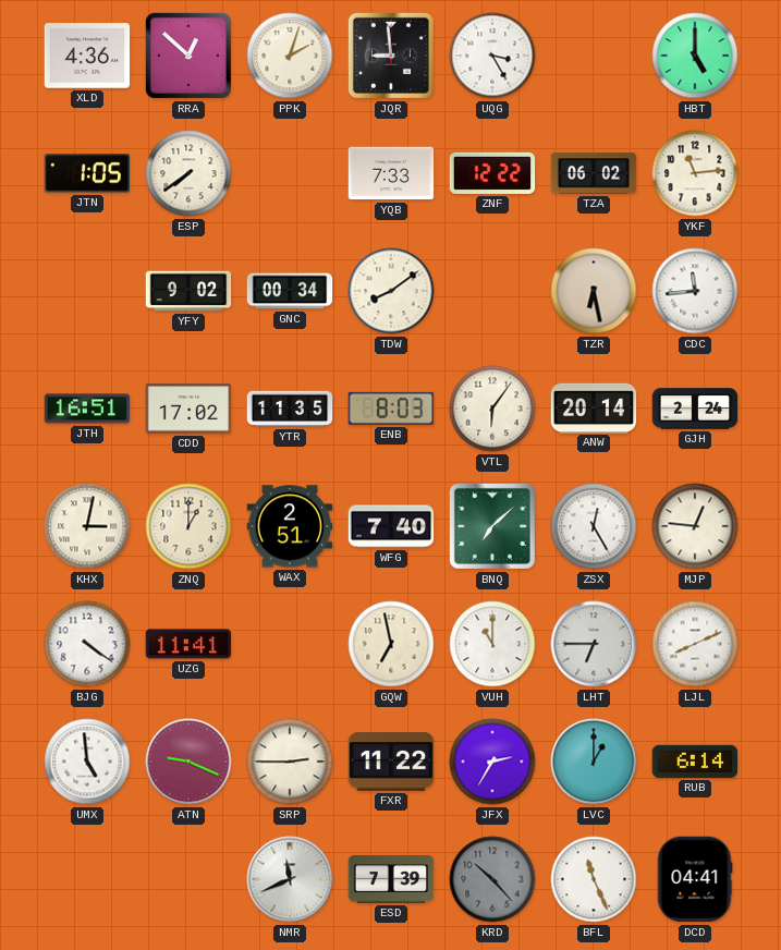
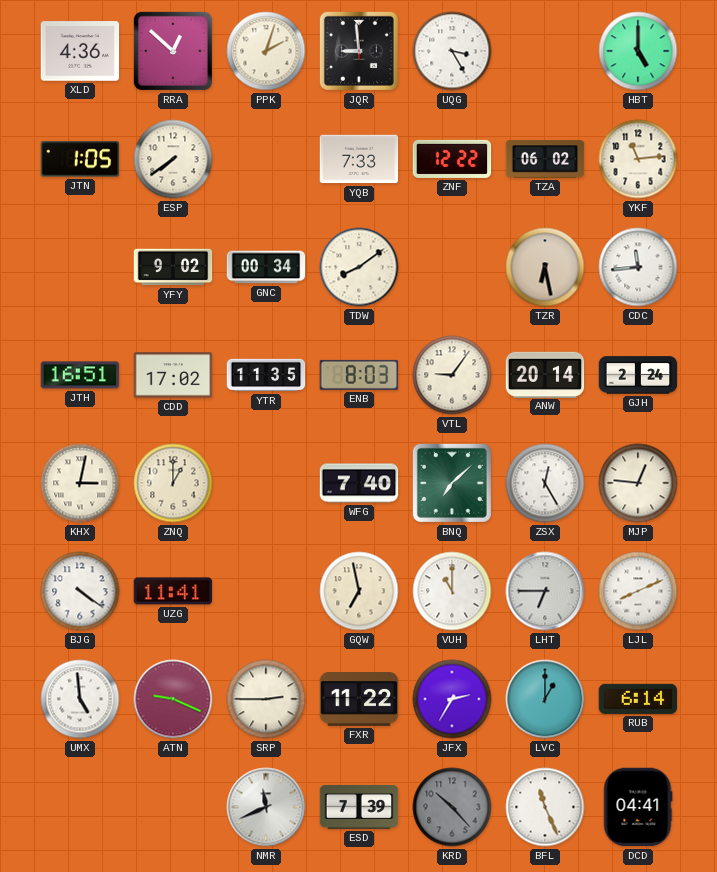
VTL: 6:06 -> 9:06
WAX: 2:51 -> none
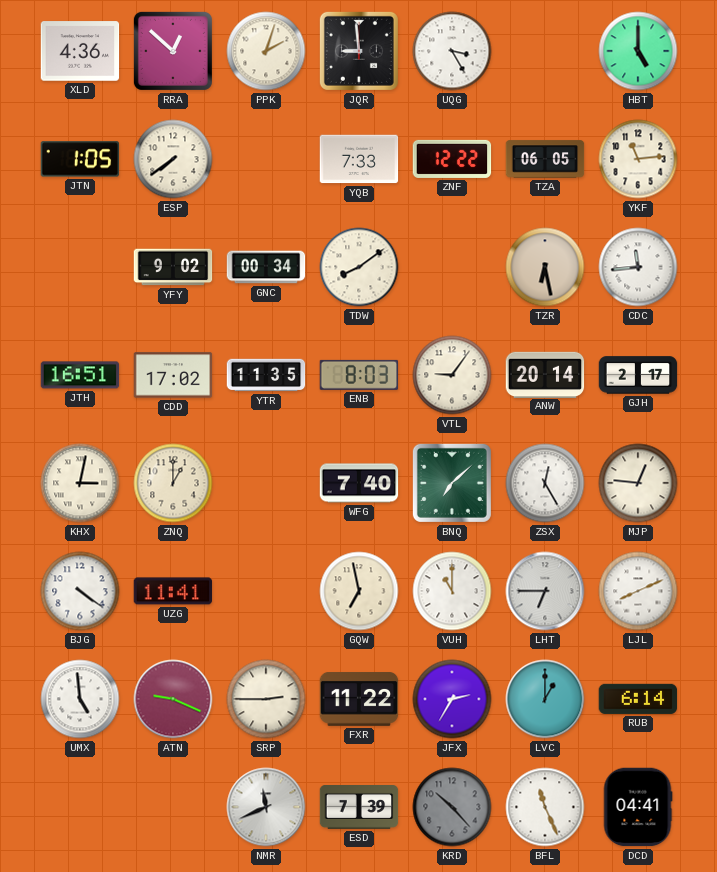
TZA: 06:02 -> 06:05
GJH: 2:24 -> 2:17
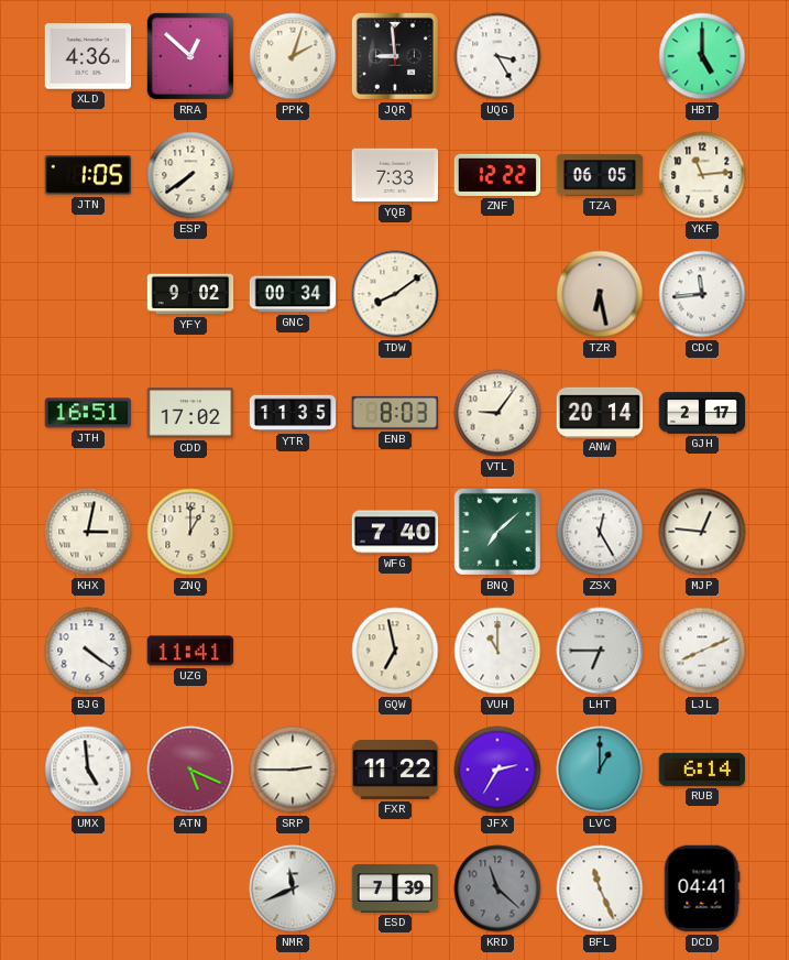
ATN: 9:19 -> 5:19
KRD: 10:23 -> 11:22
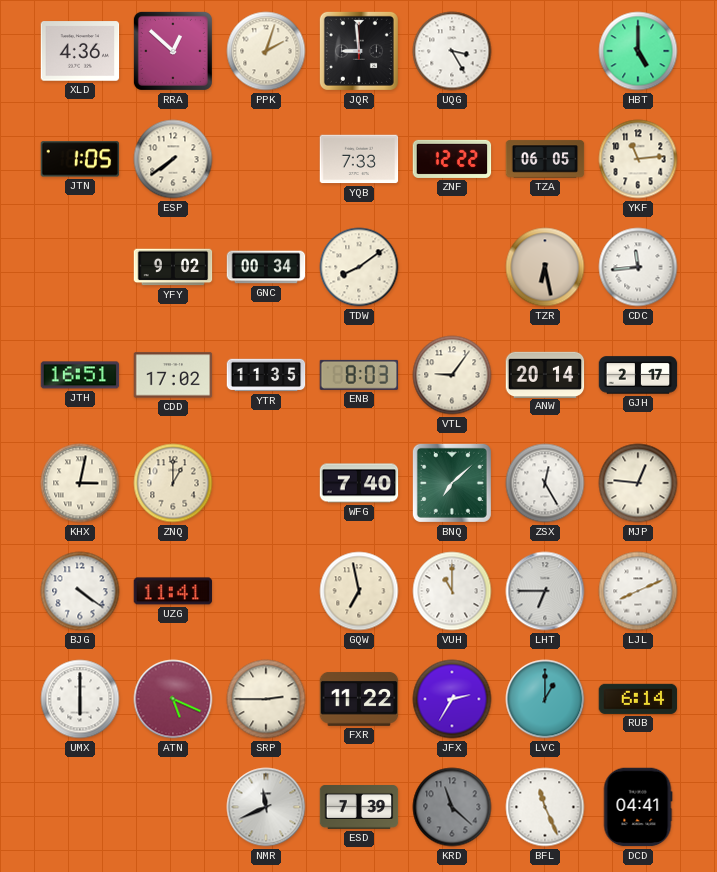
UMX: 4:59 -> 6:00
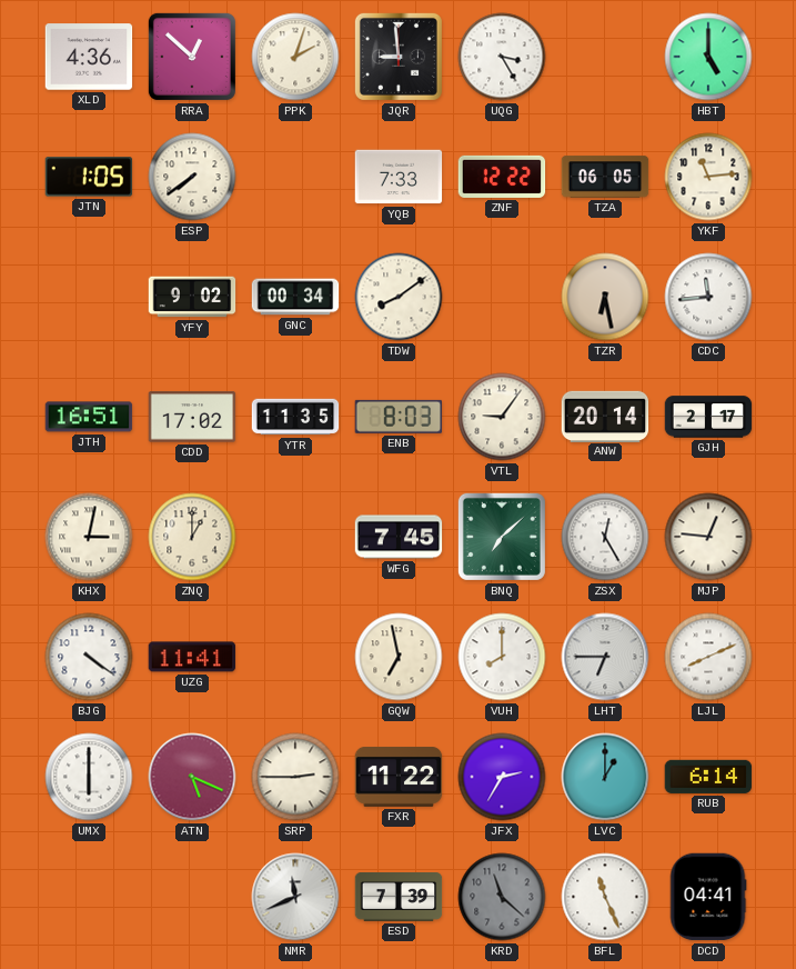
WFG: 7:40 -> 7:45
VUH: 11:00 -> 8:00
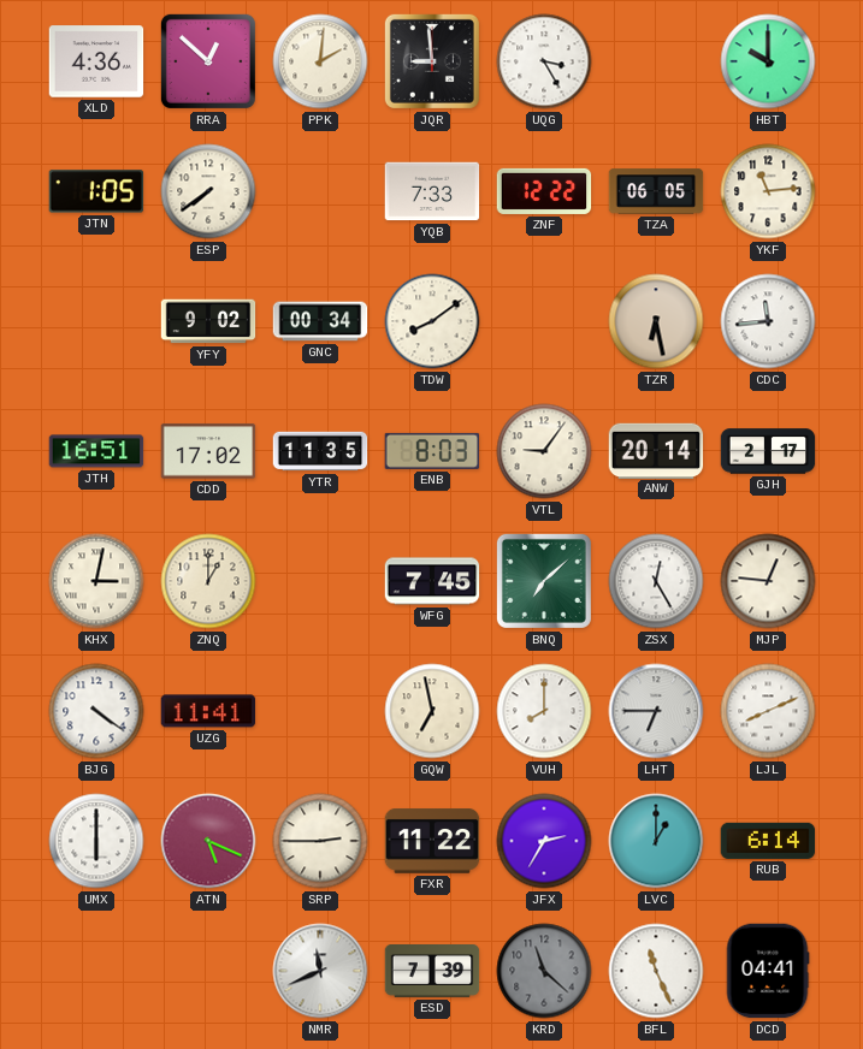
PPK: 2:03 -> 2:01
HBT: 5:00 -> 10:00
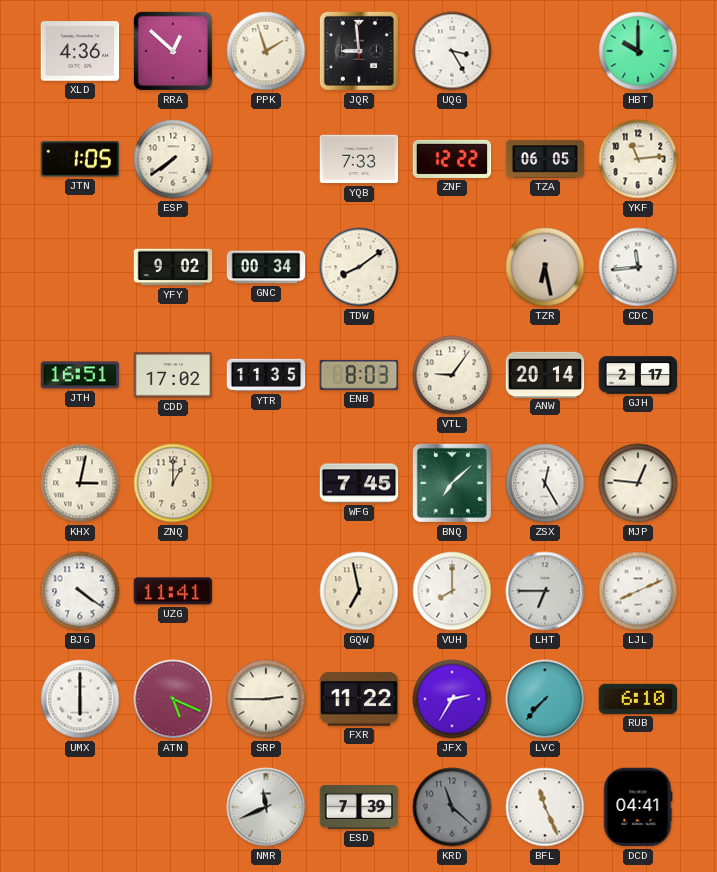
PPK: 2:01 -> 1:57
LVC: 1:00 -> 7:37
RUB: 6:14 -> 6:10
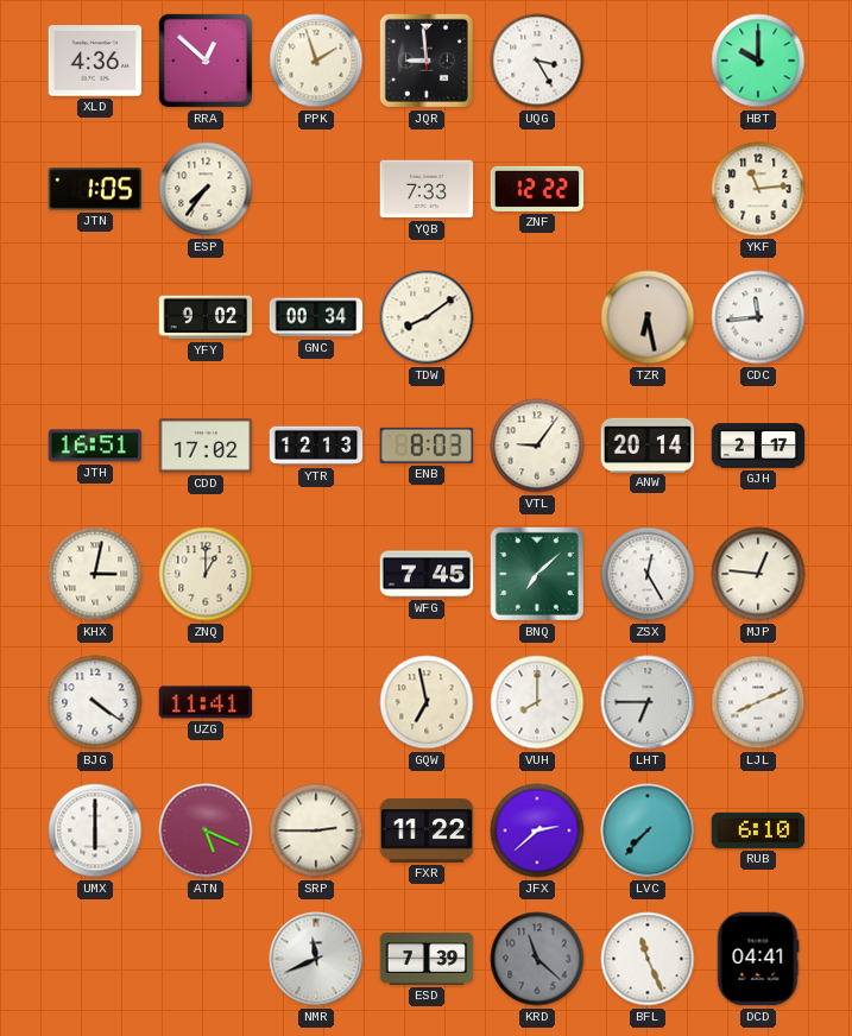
ESP: 7:39 -> 7:36
TZA: 06:05 -> none
YTR: 11:35 -> 12:13
JFX: 2:35 -> 2:38
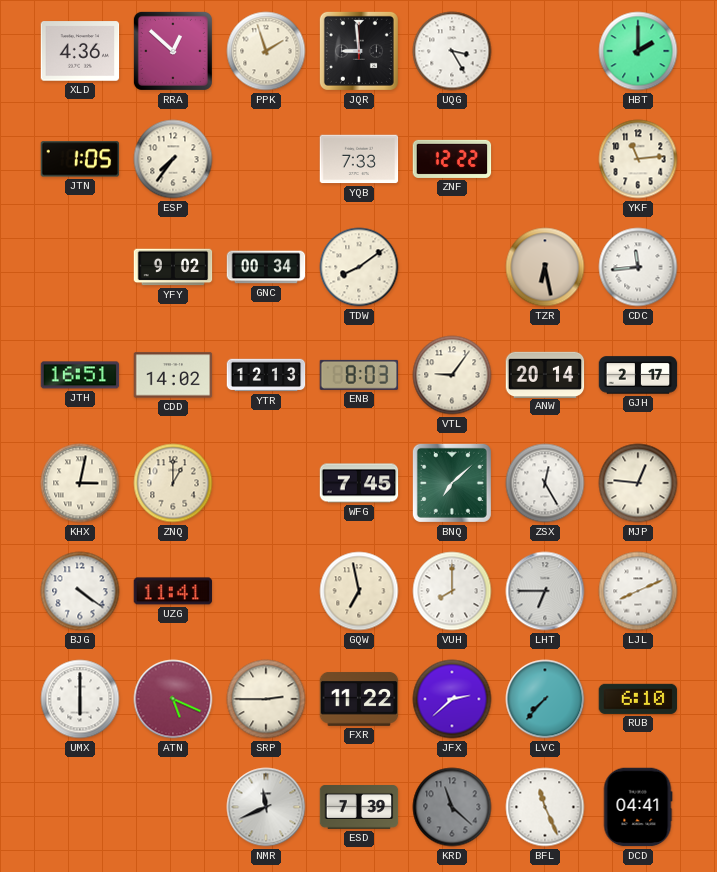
HBT: 10:00 -> 2:00
CDD: 17:02 -> 14:02
